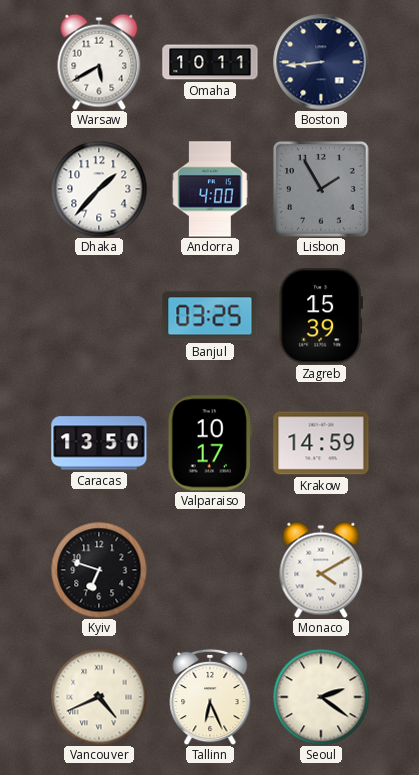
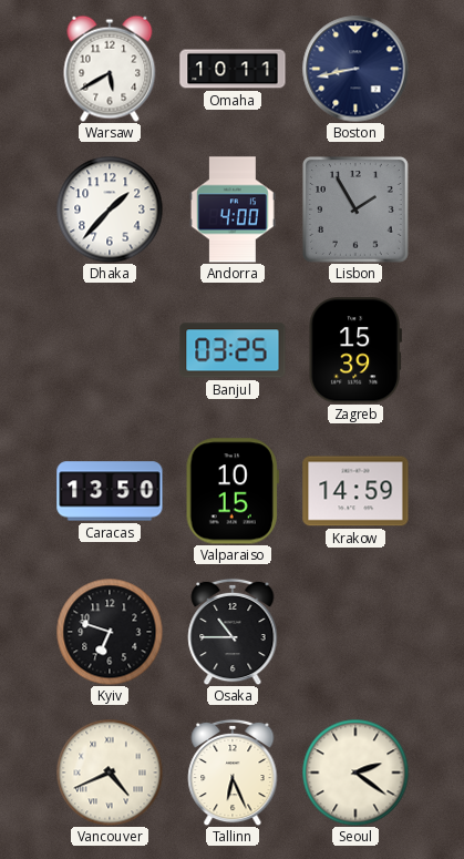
Boston: 8:44 -> 8:43
Valparaiso: 10:17 -> 10:15
Osaka: none -> 10:45
Monaco: 4:10 -> none
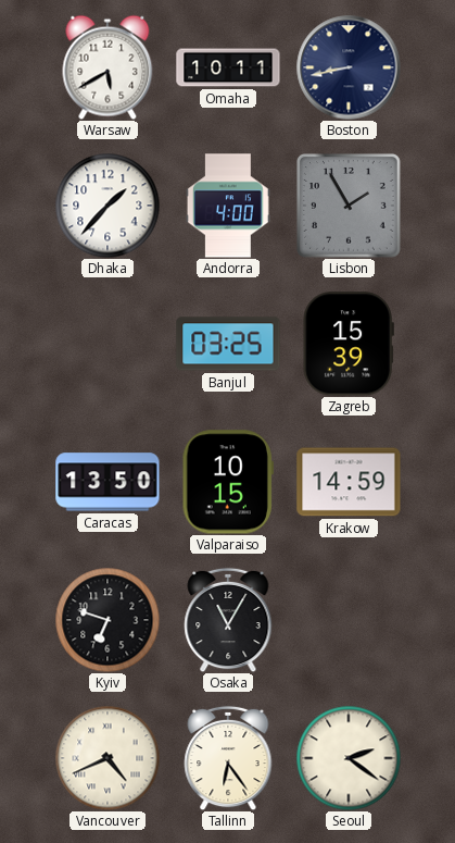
Osaka: 10:45 -> 11:05
Tallinn: 6:26 -> 6:24
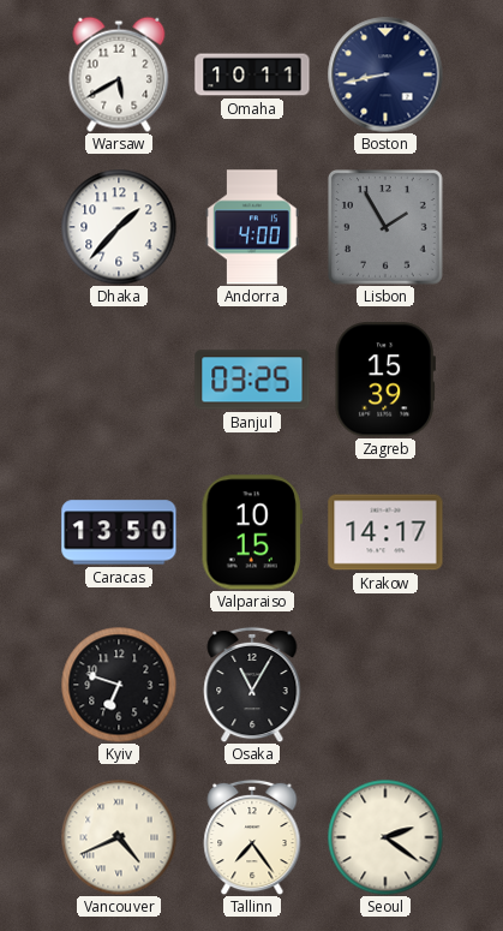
Krakow: 14:59 -> 14:17
Tallinn: 6:24 -> 7:24
